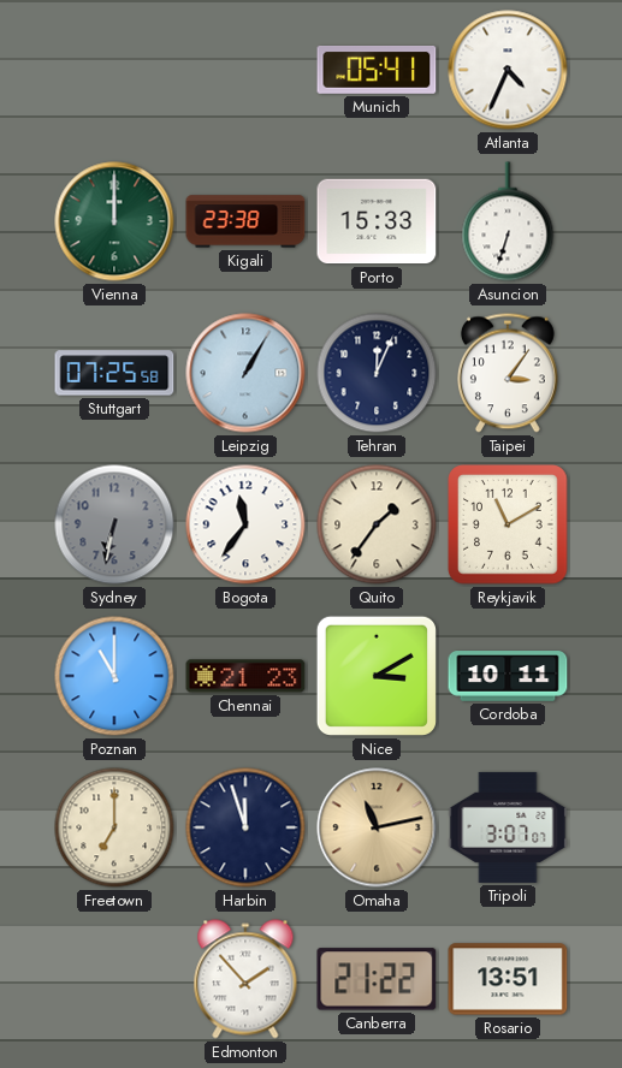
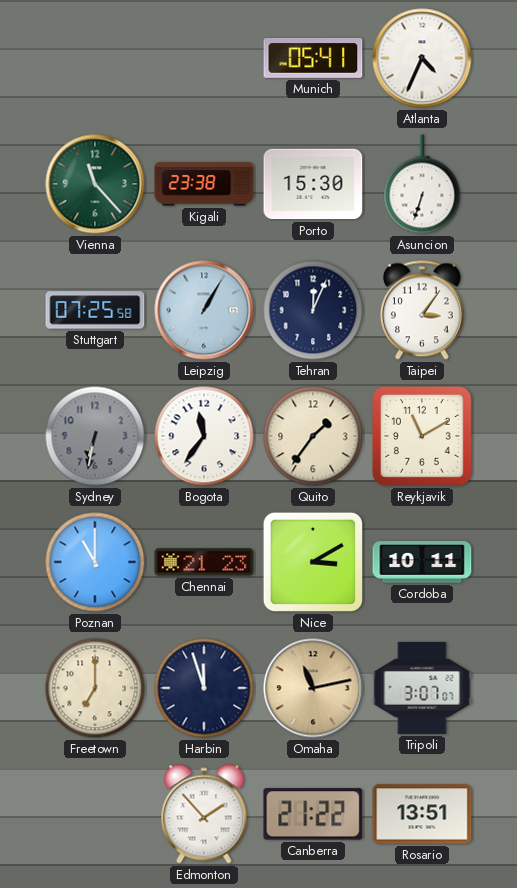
Vienna: 12:00 -> 11:23
Porto: 15:33 -> 15:30
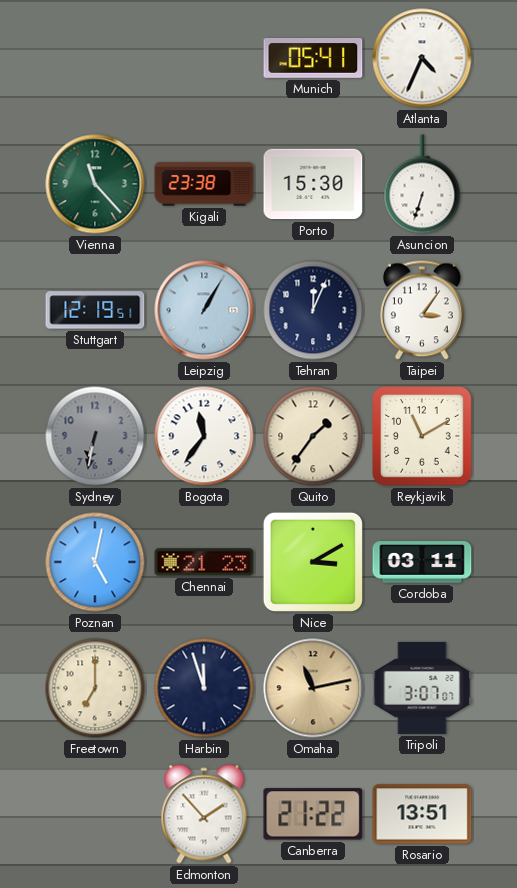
Stuttgart: 07:25 -> 12:19
Poznan: 11:00 -> 5:02
Cordoba: 10:11 -> 03:11
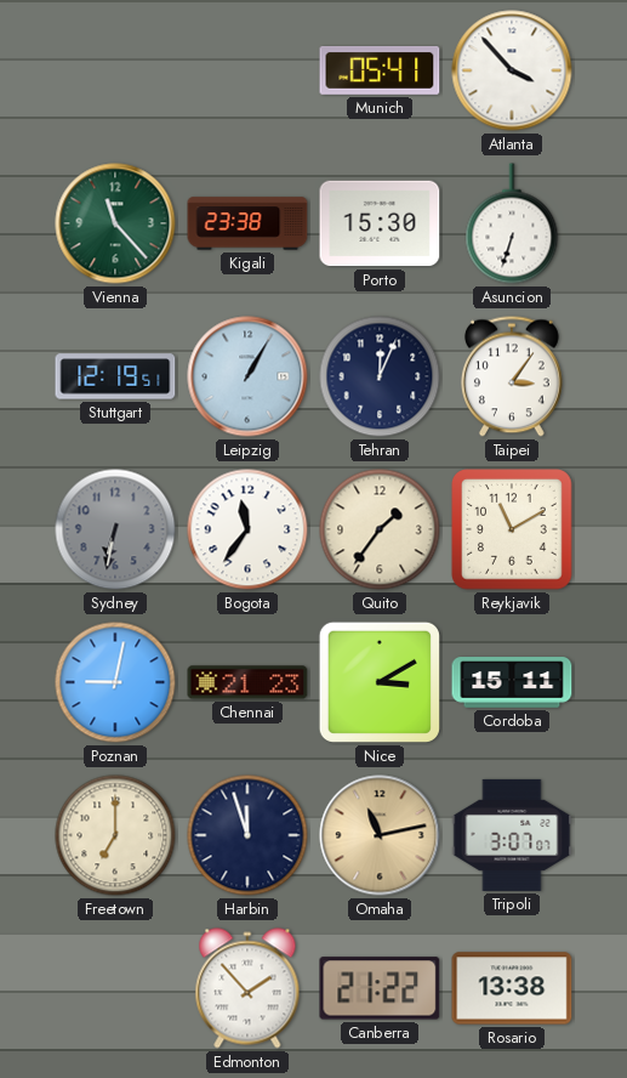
Atlanta: 4:34 -> 3:53
Poznan: 5:02 -> 9:02
Cordoba: 03:11 -> 15:11
Rosario: 13:51 -> 13:38
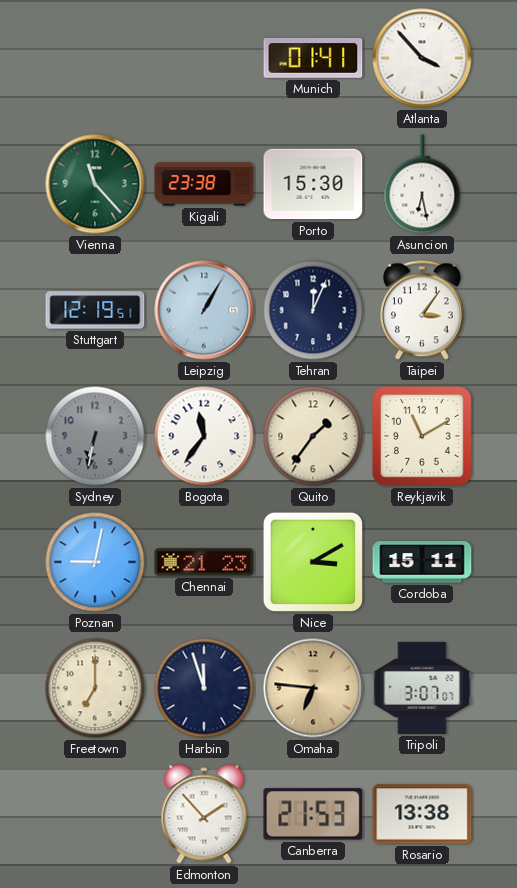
Munich: 05:41 -> 01:41
Asuncion: 6:33 -> 6:28
Omaha: 11:13 -> 6:46
Canberra: 21:22 -> 21:53
